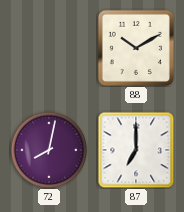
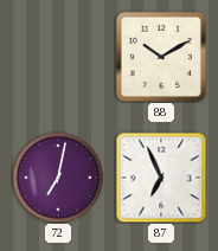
72: 8:02 -> 7:02
87: 7:00 -> 6:56
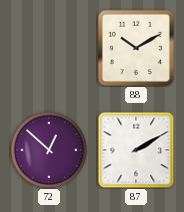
72: 7:02 -> 12:52
87: 6:56 -> 2:10
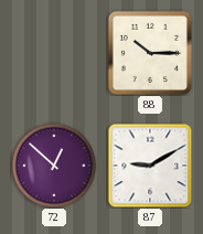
88: 10:10 -> 10:15
87: 2:10 -> 9:10
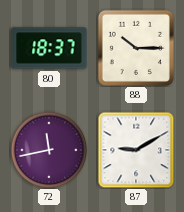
80: none -> 18:37
72: 12:52 -> 11:43
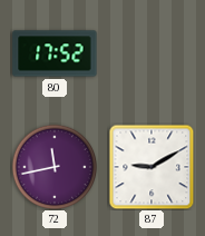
80: 18:37 -> 17:52
88: 10:15 -> none
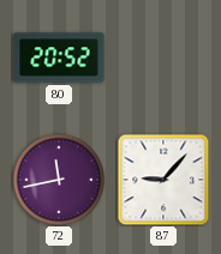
80: 17:52 -> 20:52
87: 9:10 -> 9:07
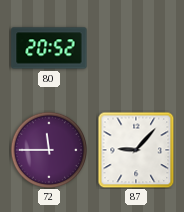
72: 11:43 -> 11:45
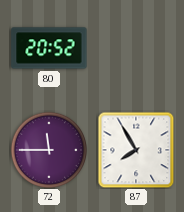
87: 9:07 -> 7:55
